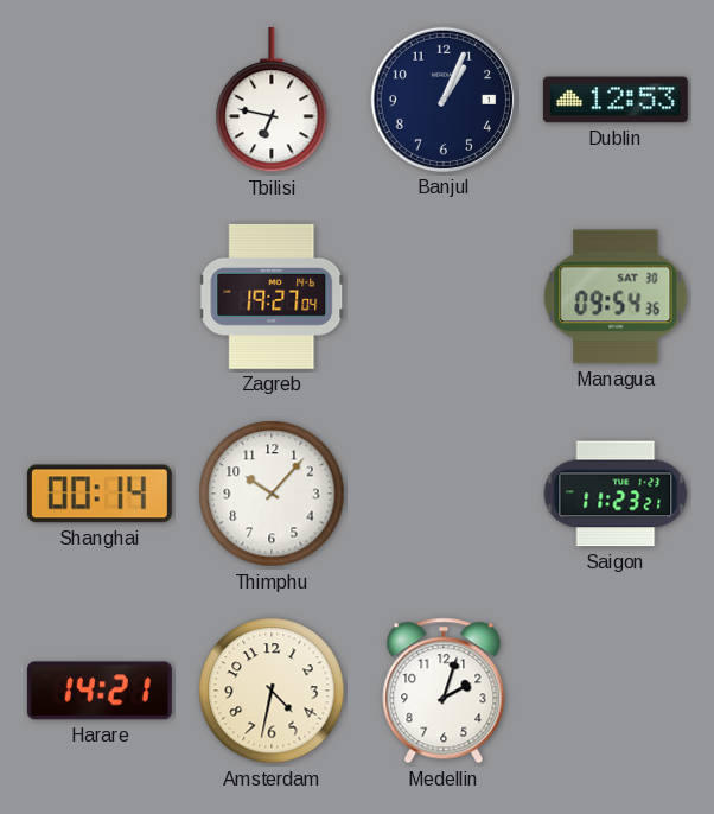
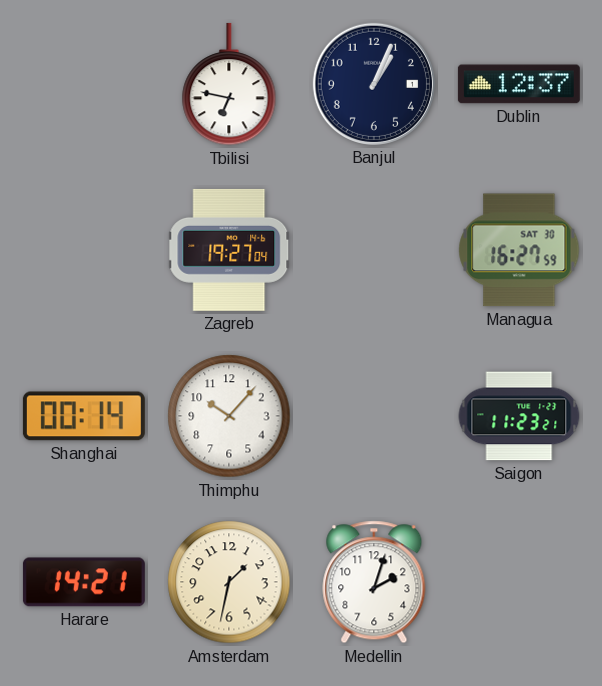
Dublin: 12:53 -> 12:37
Managua: 09:54 -> 16:27
Amsterdam: 4:32 -> 1:32
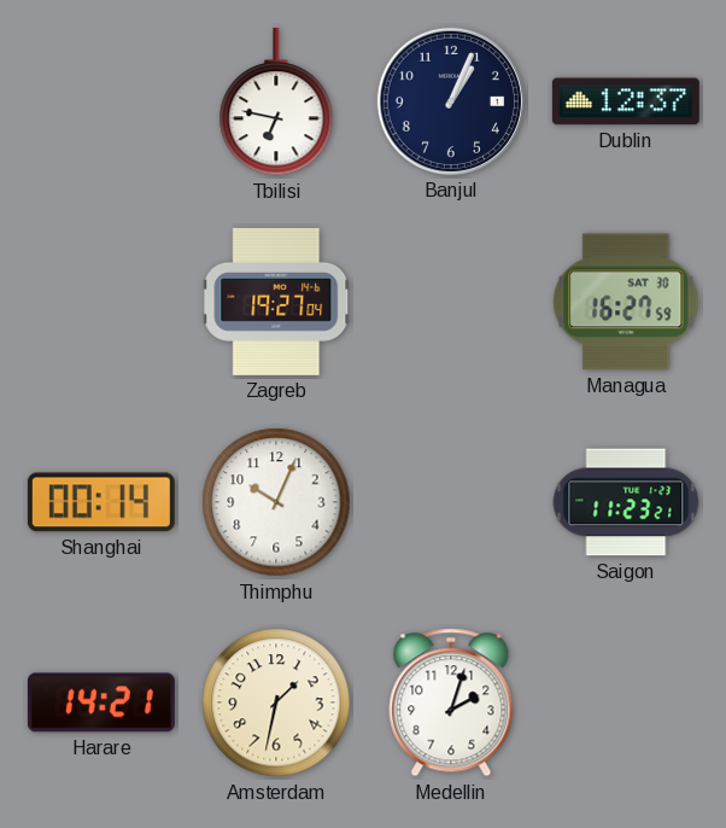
Thimphu: 10:07 -> 10:04
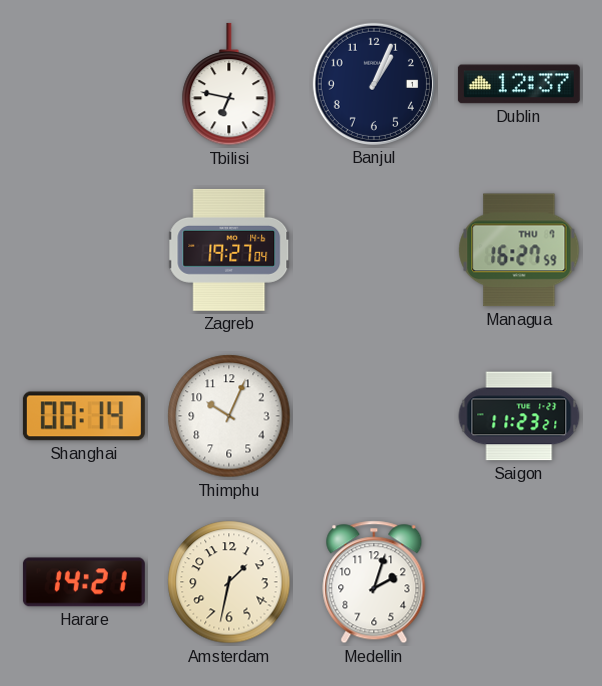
Managua date: SAT 30 -> THU 7
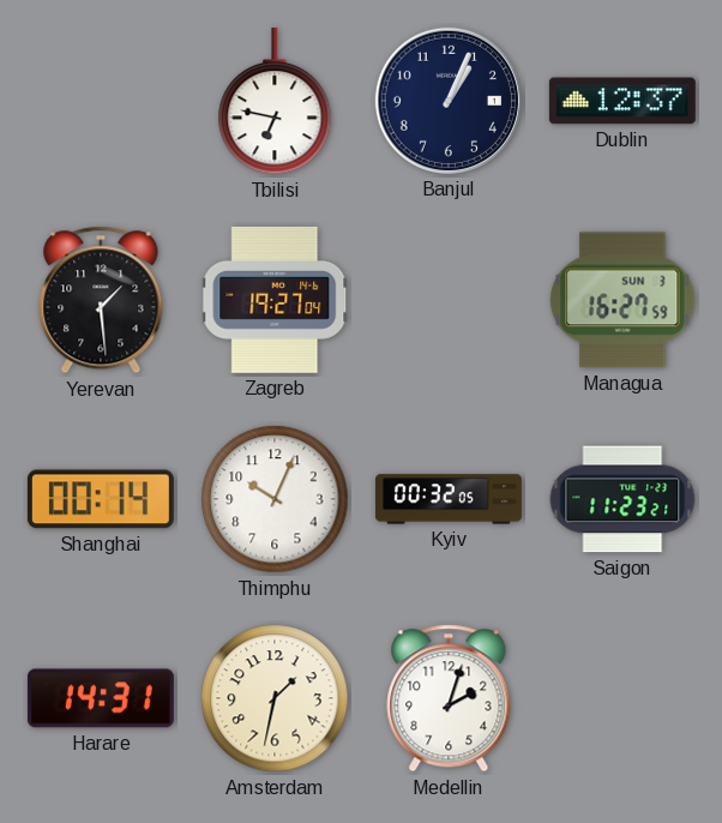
Yerevan: none -> 1:29
Managua date: THU 7 -> SUN 3
Kyiv: none -> 00:32
Harare: 14:21 -> 14:31
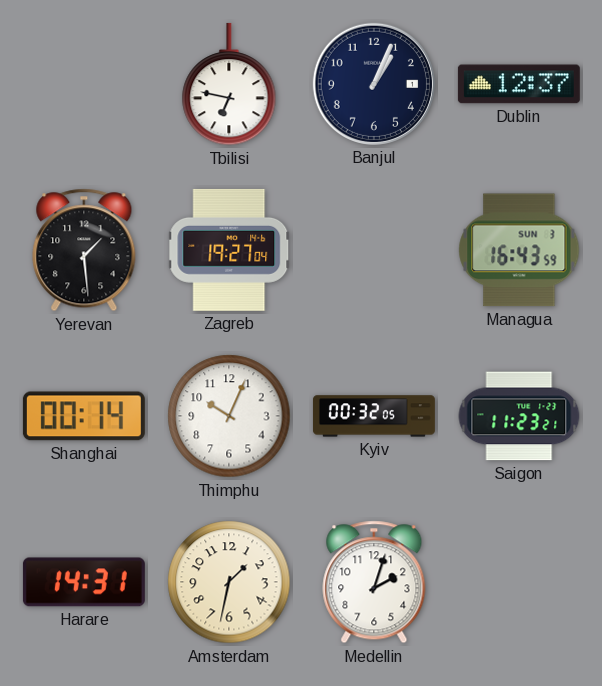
Managua: 16:27 -> 16:43
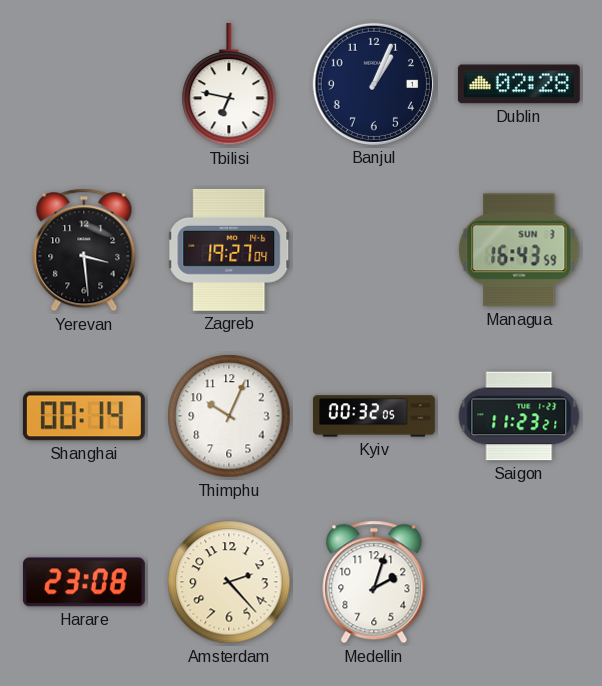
Dublin: 12:37 -> 02:28
Yerevan: 1:29 -> 3:29
Harare: 14:31 -> 23:08
Amsterdam: 1:32 -> 2:23
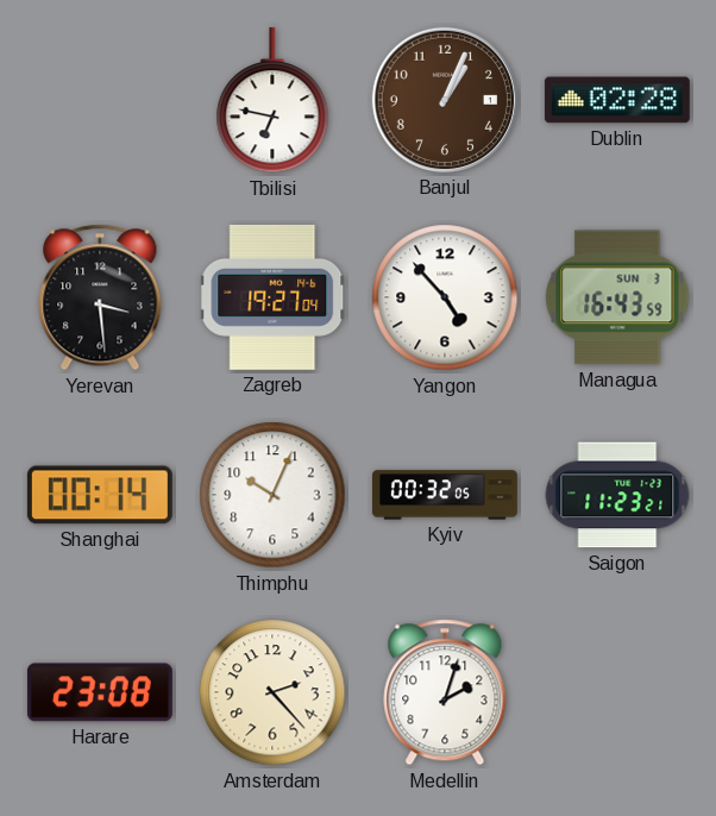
Banjul dial: navy -> brown
Yangon: none -> 4:53
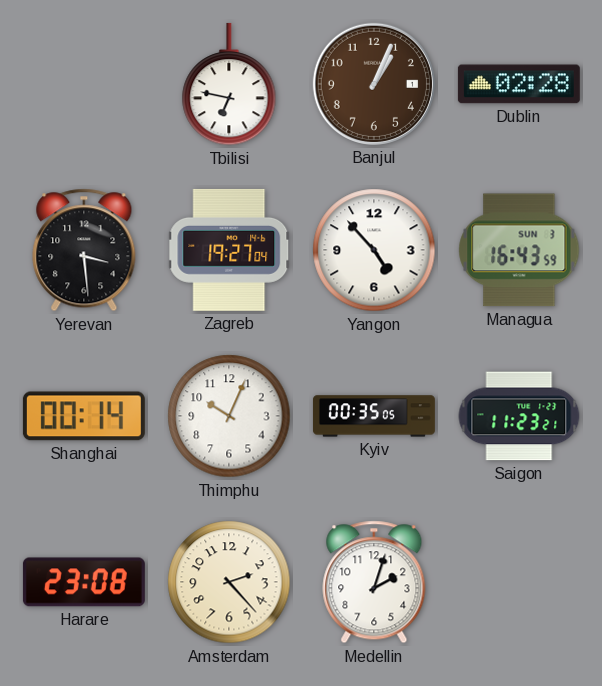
Kyiv: 00:32 -> 00:35
